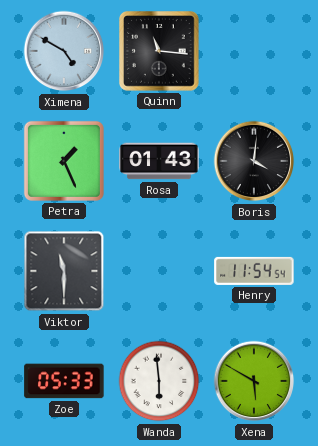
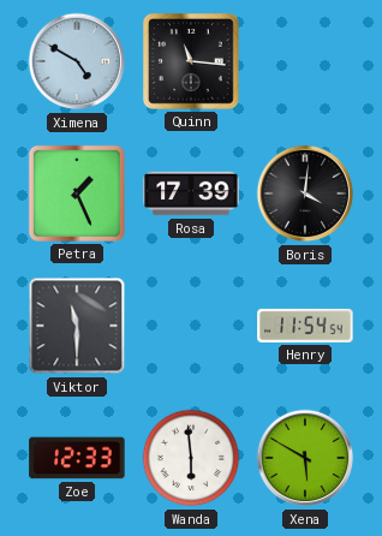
Rosa: 01:43 -> 17:39
Zoe: 05:33 -> 12:33
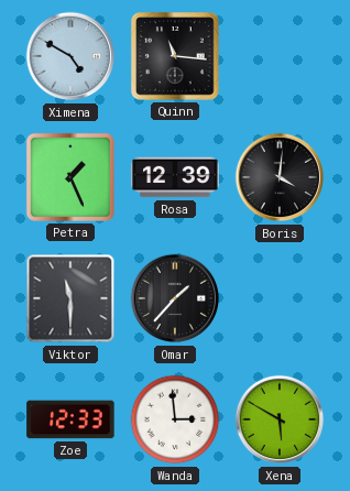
Rosa: 17:39 -> 12:39
Omar: none -> 1:37
Henry: 11:54 -> none
Wanda: 5:59 -> 2:59
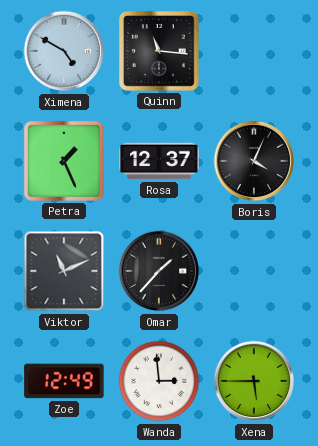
Rosa: 12:39 -> 12:37
Boris: 4:01 -> 4:04
Viktor: 11:30 -> 11:11
Zoe: 12:33 -> 12:49
Xena: 5:50 -> 5:45
